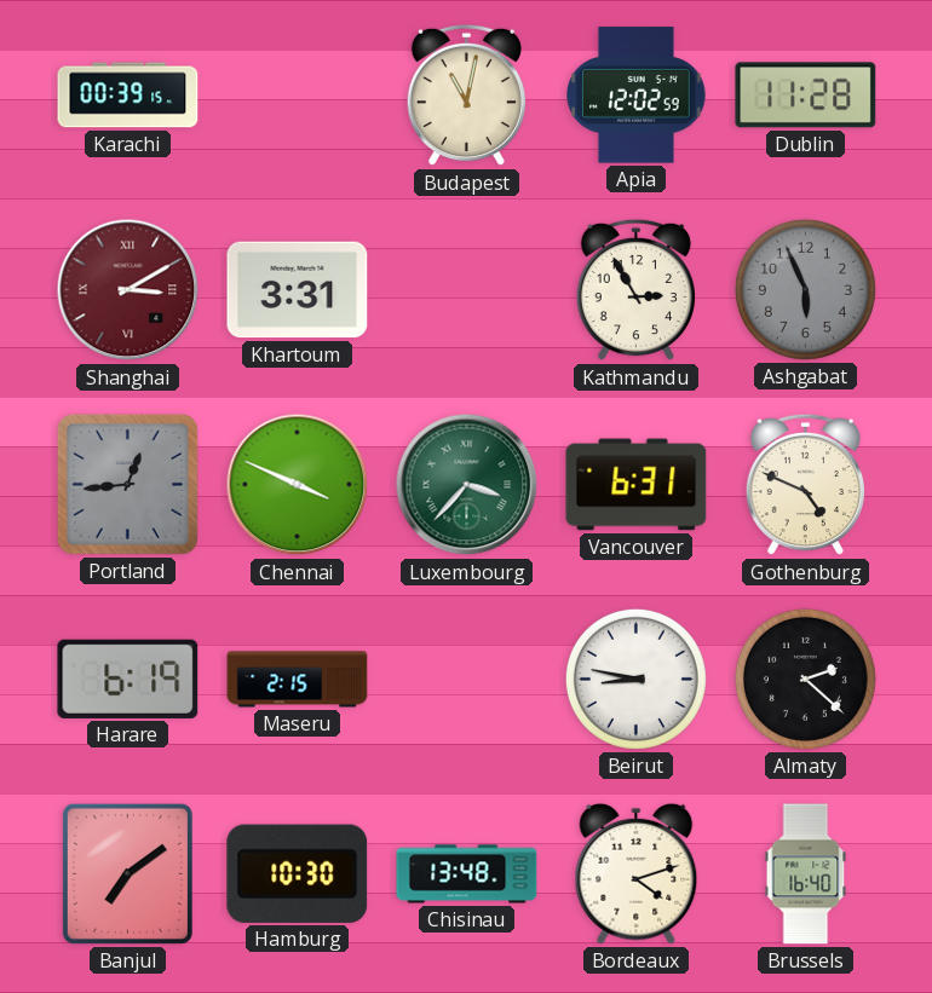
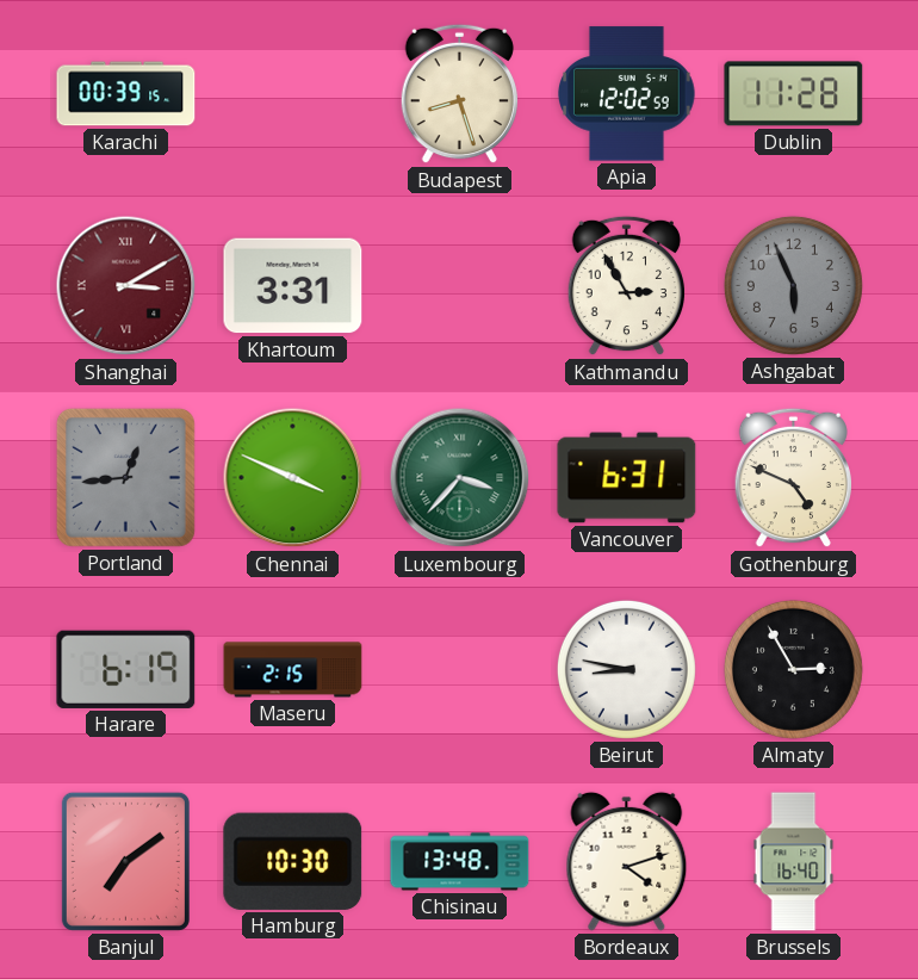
Budapest: 11:02 -> 8:27
Almaty: 2:22 -> 2:55
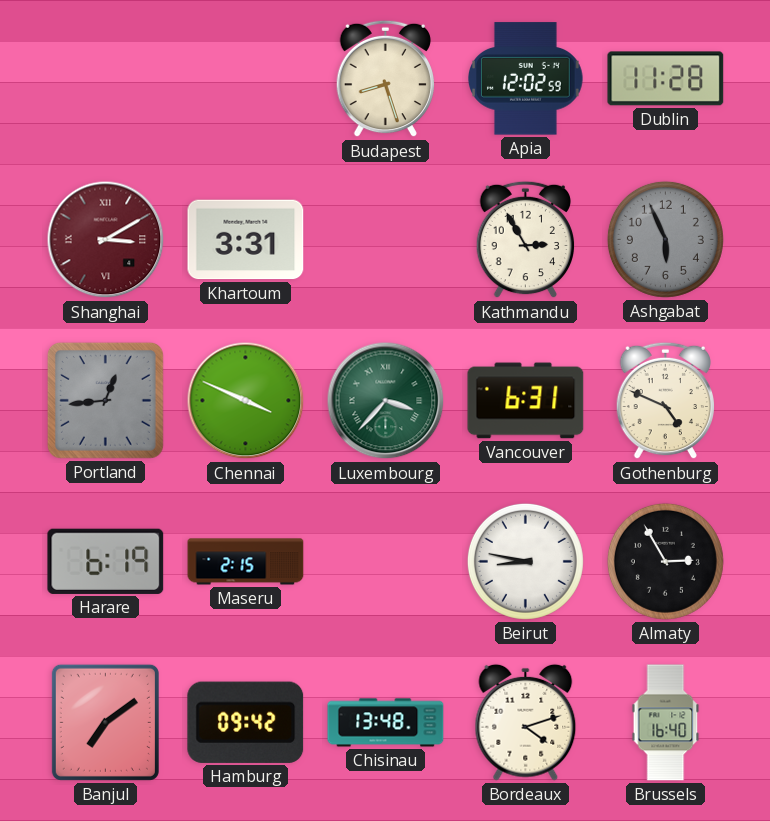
Karachi: 00:39 -> none
Hamburg: 10:30 -> 09:42
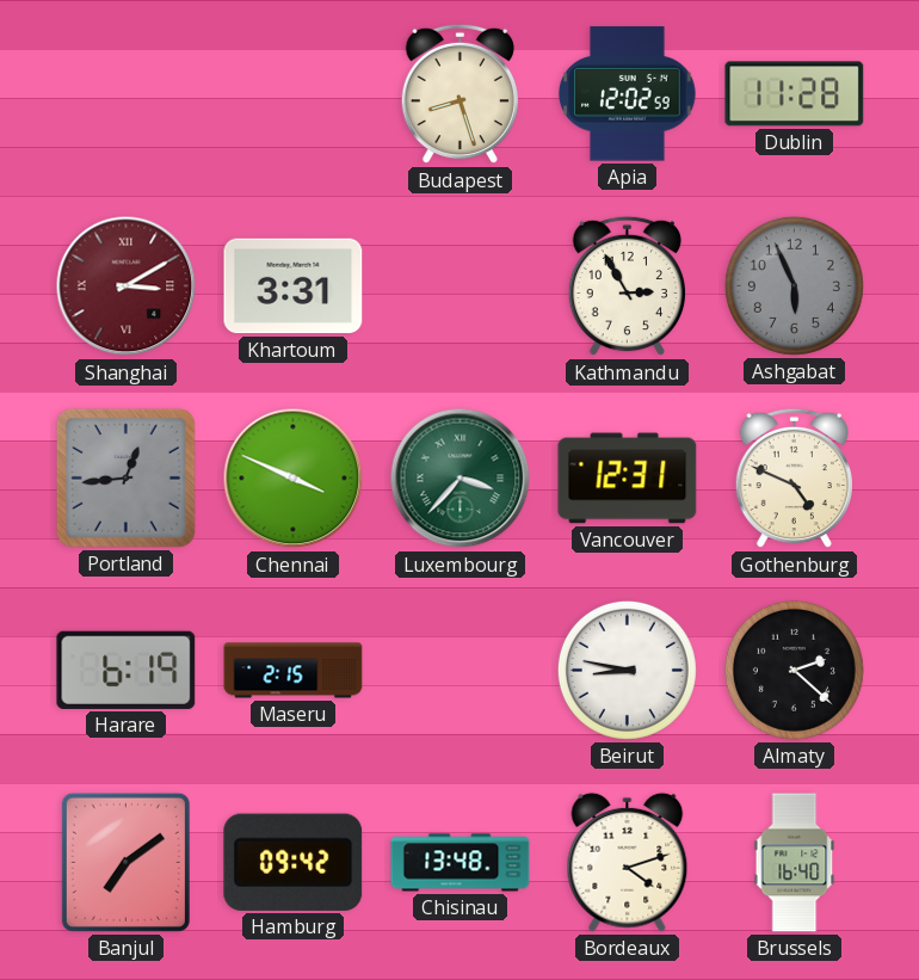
Vancouver: 6:31 -> 12:31
Almaty: 2:55 -> 2:22
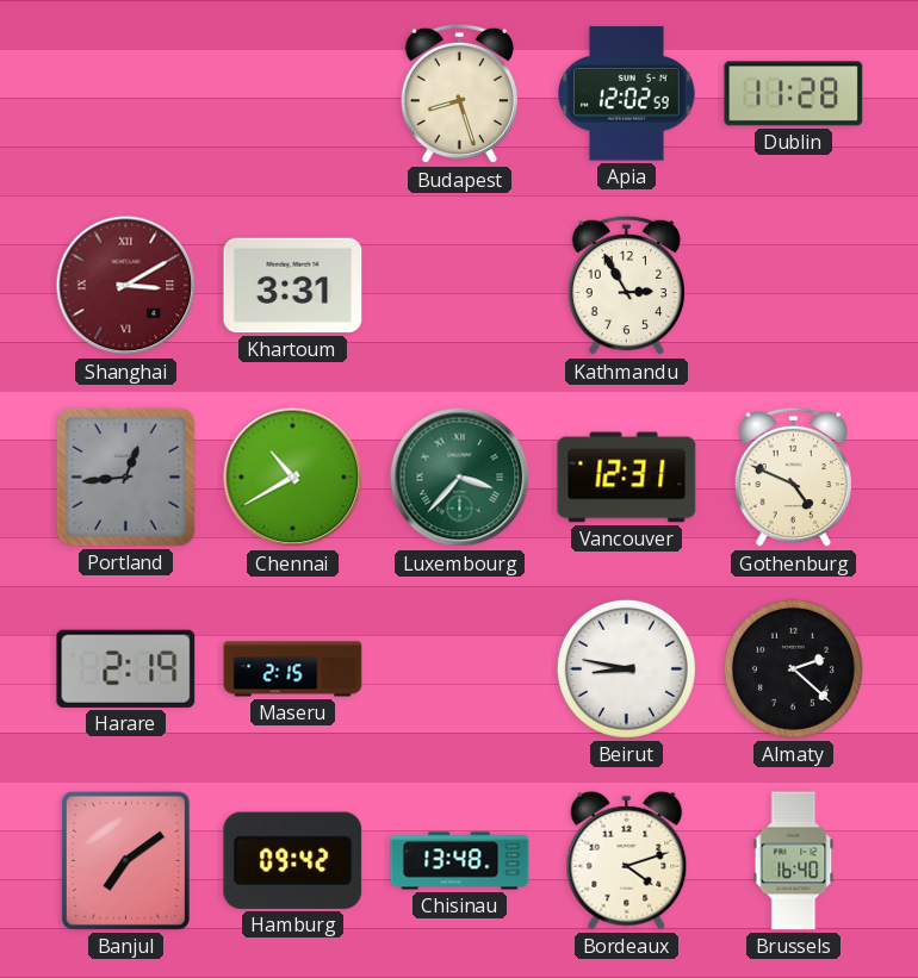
Ashgabat: 5:56 -> none
Chennai: 3:49 -> 10:40
Harare: 6:19 -> 2:19
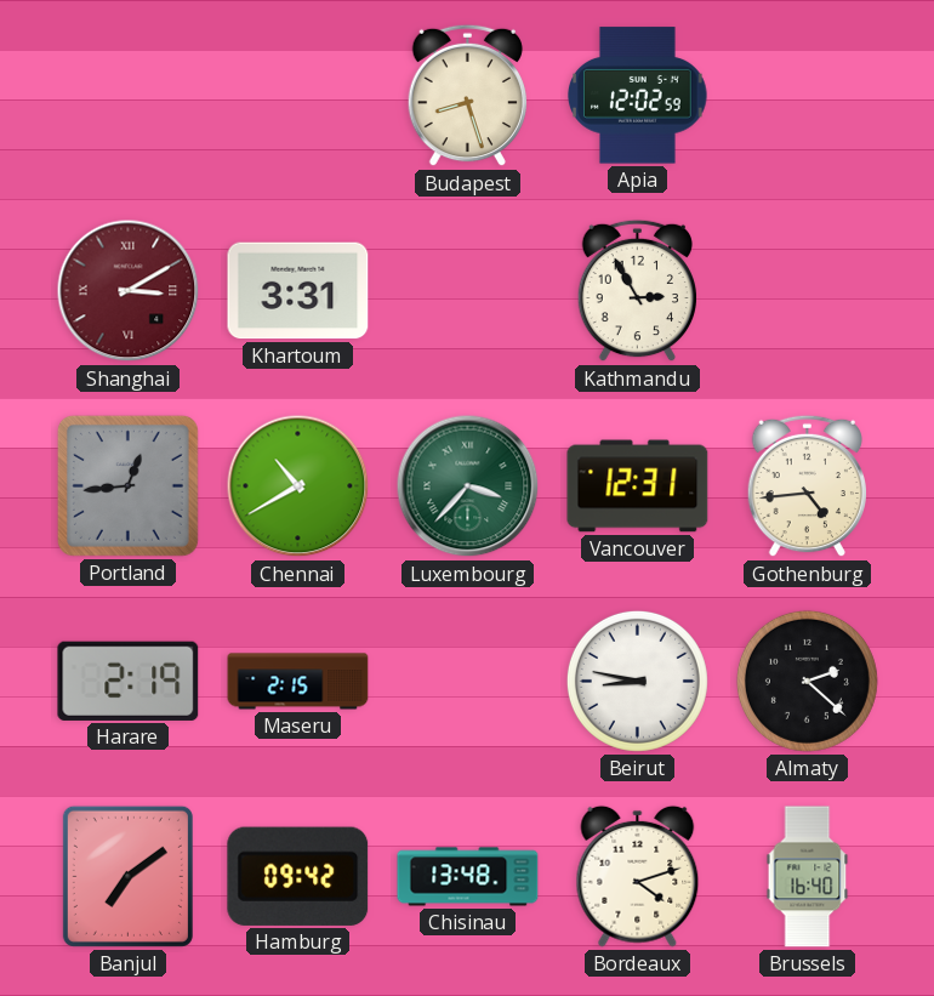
Dublin: 11:28 -> none
Gothenburg: 4:49 -> 4:44
